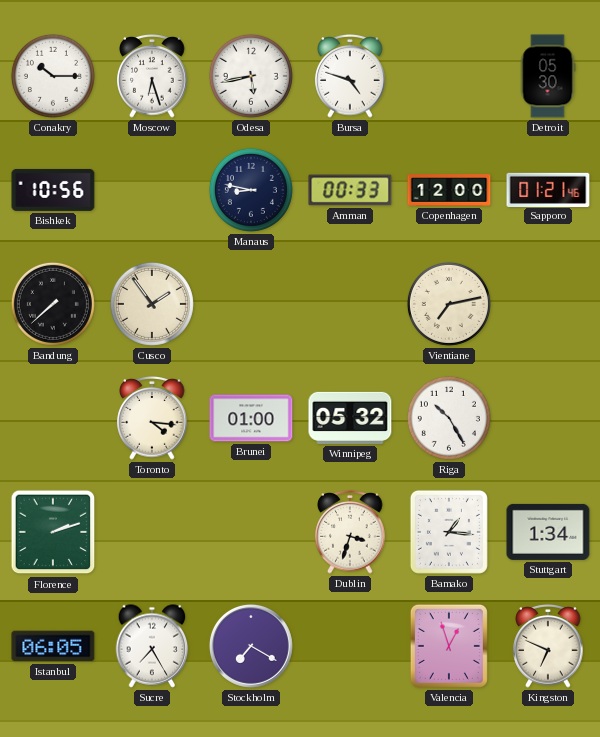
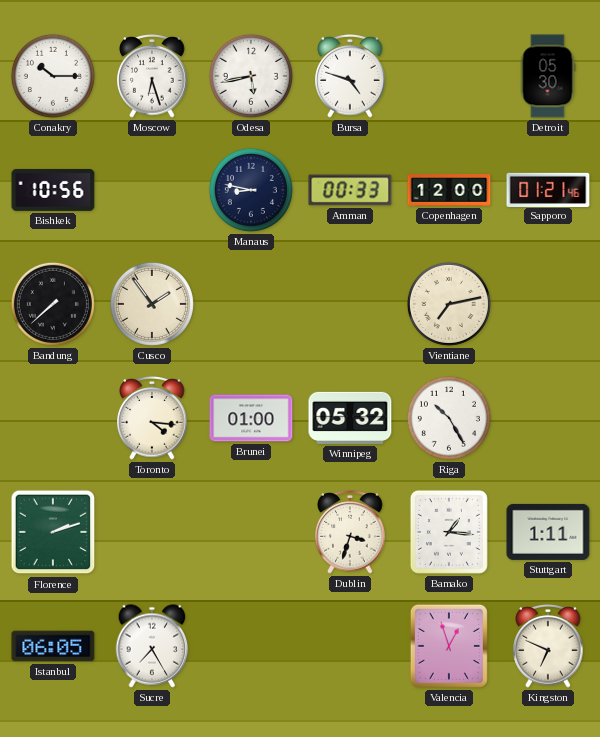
Stuttgart: 1:34 -> 1:11
Stockholm: 7:20 -> none
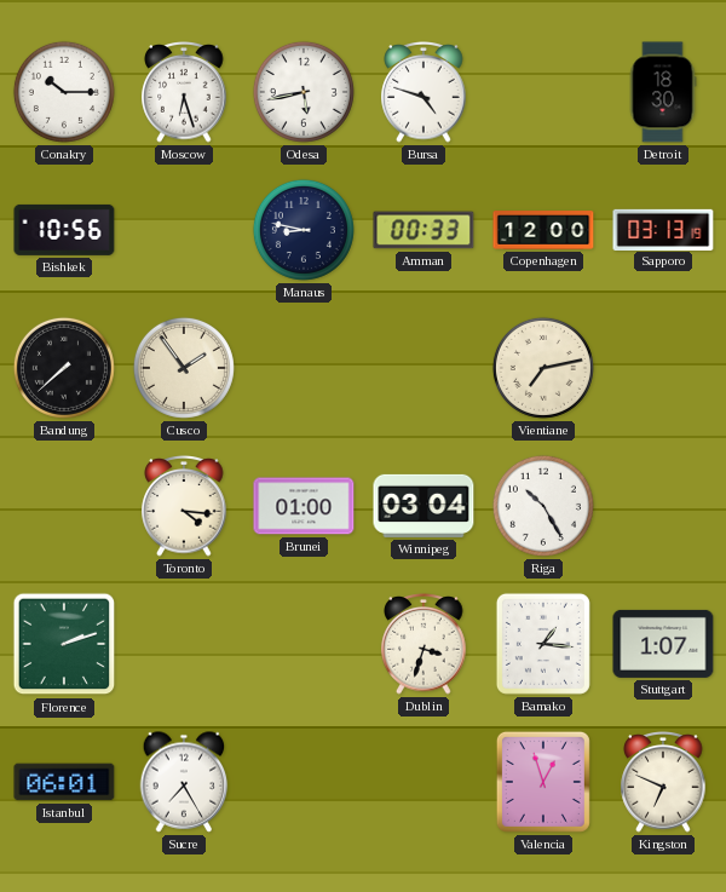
Detroit: 05:30 -> 18:30
Sapporo: 01:21 -> 03:13
Winnipeg: 05:32 -> 03:04
Stuttgart: 1:11 -> 1:07
Istanbul: 06:05 -> 06:01
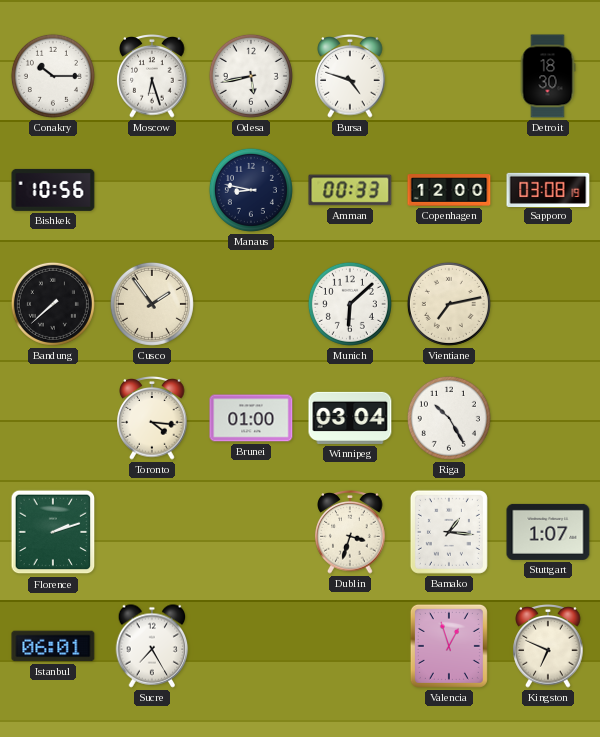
Sapporo: 03:13 -> 03:08
Munich: none -> 6:08
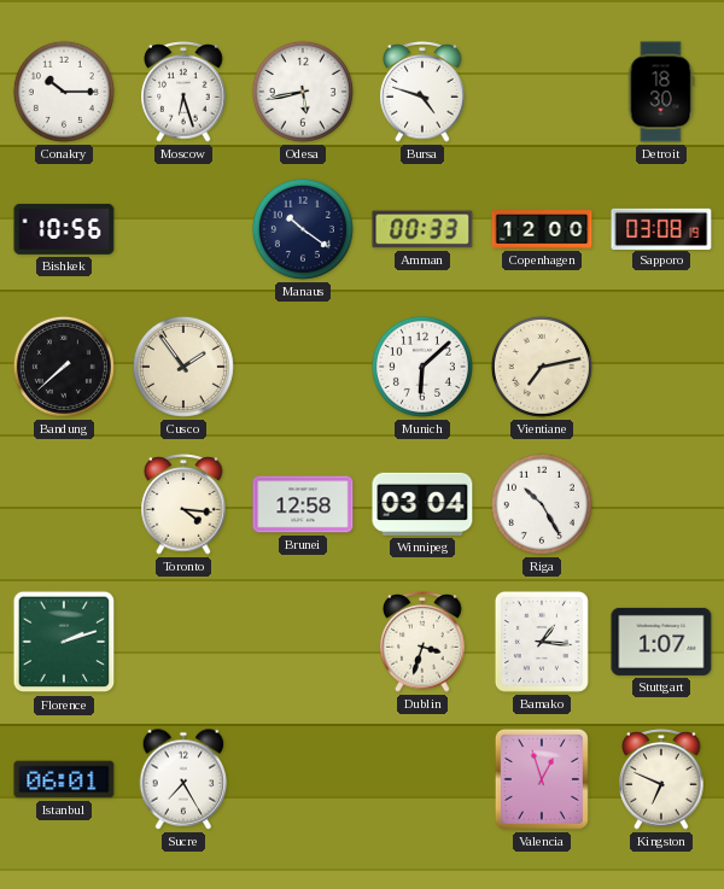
Manaus: 8:47 -> 10:21
Brunei: 01:00 -> 12:58
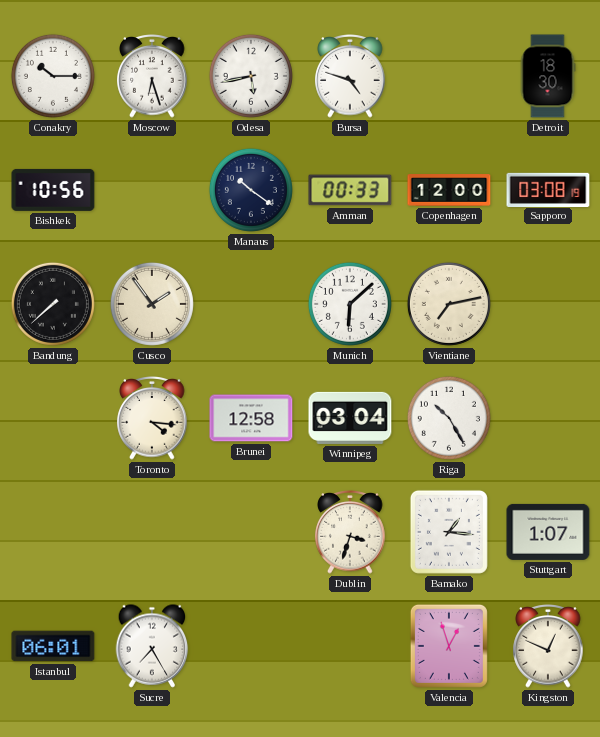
Florence: 2:12 -> none
Kingston: 6:49 -> 12:49
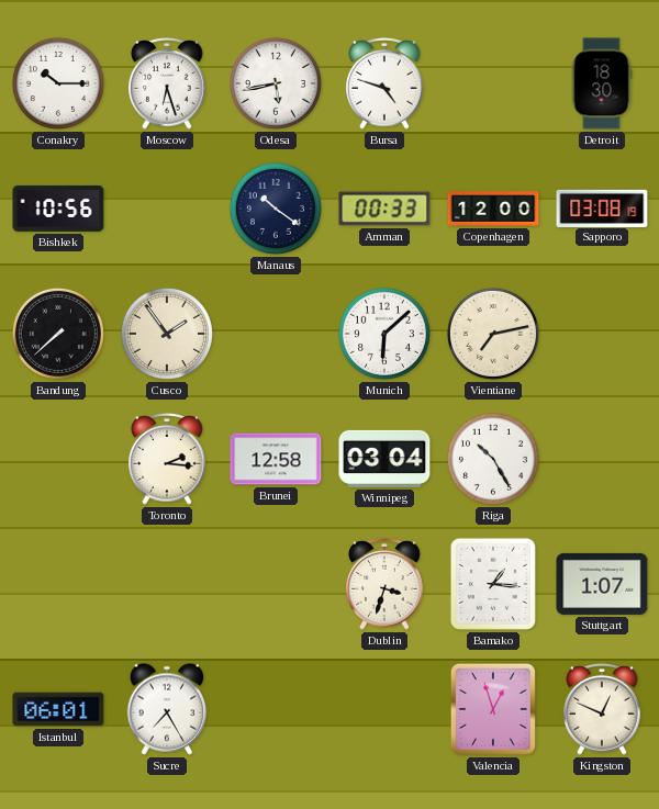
Toronto: 4:16 -> 2:16
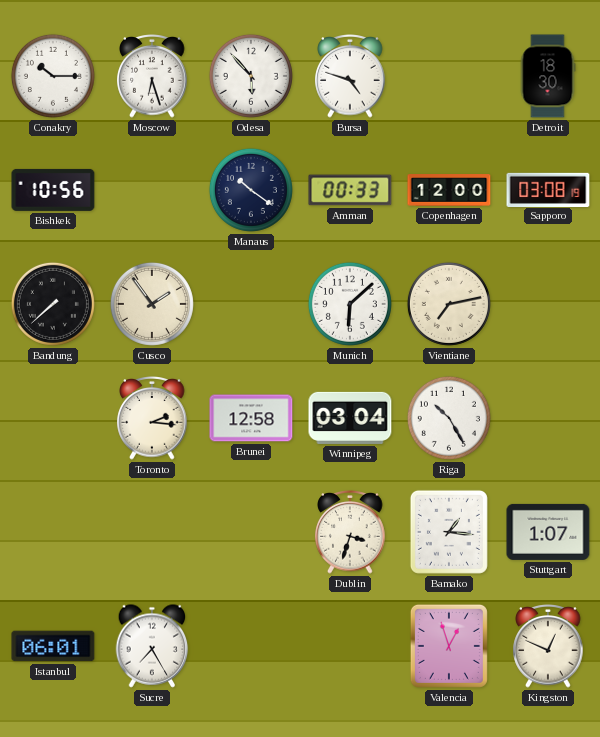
Odesa: 5:43 -> 5:53
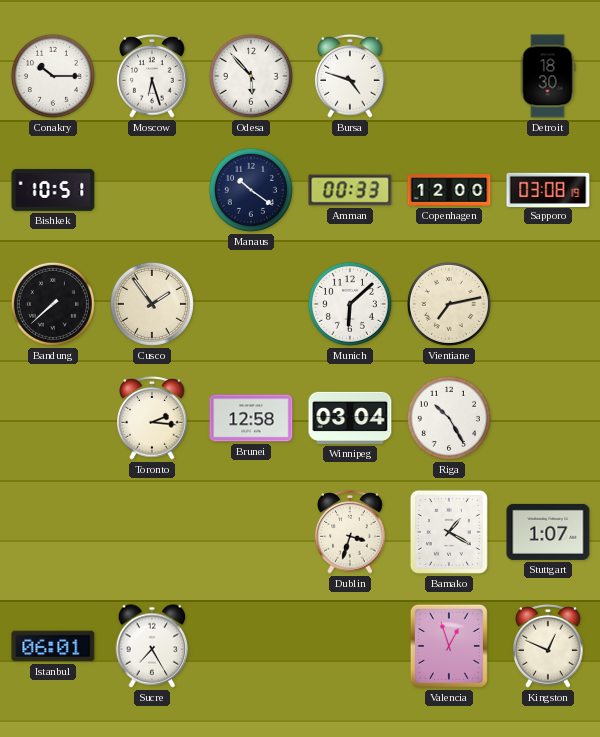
Bishkek: 10:56 -> 10:51
Bamako: 1:16 -> 1:20
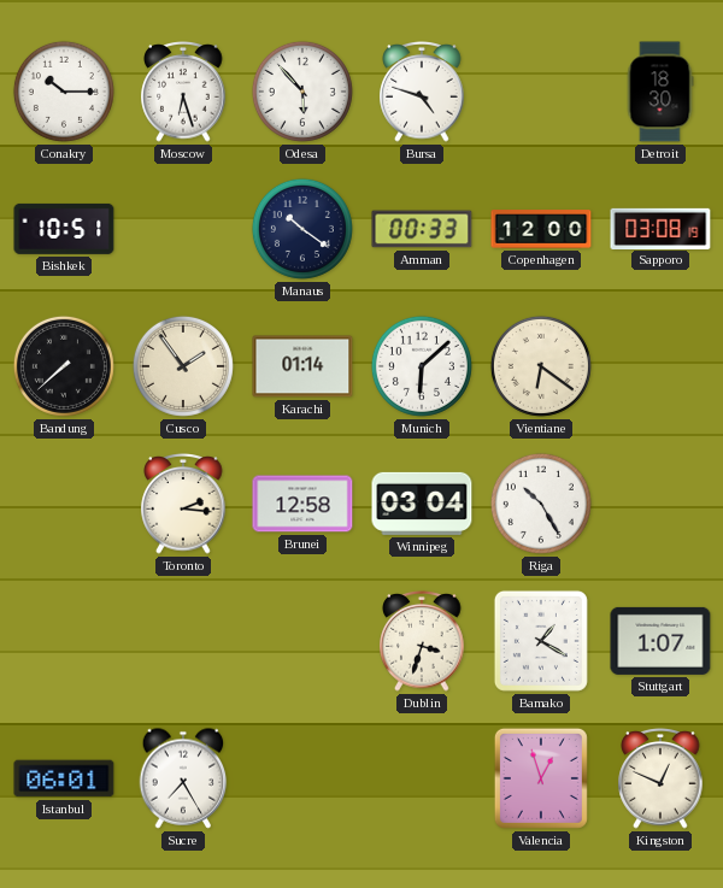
Karachi: none -> 01:14
Vientiane: 7:13 -> 6:21
